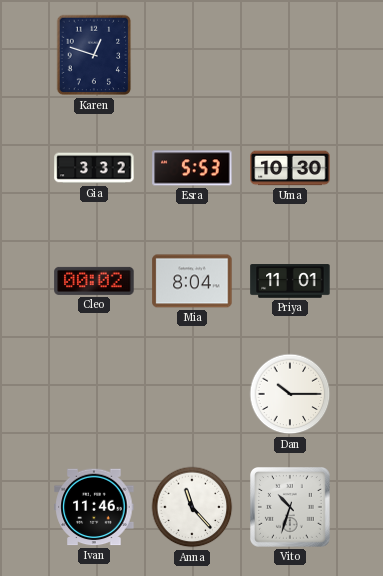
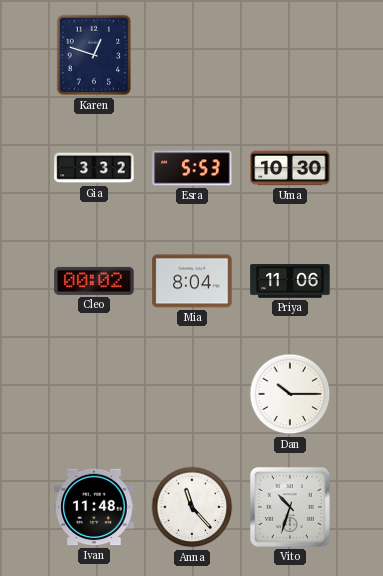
Priya: 11:01 -> 11:06
Ivan: 11:46 -> 11:48
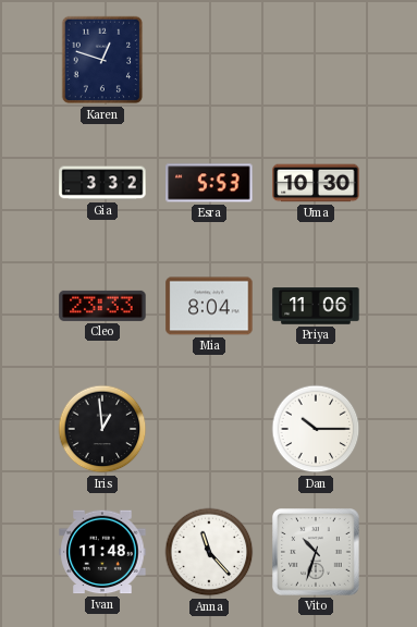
Cleo: 00:02 -> 23:33
Iris: none -> 12:59
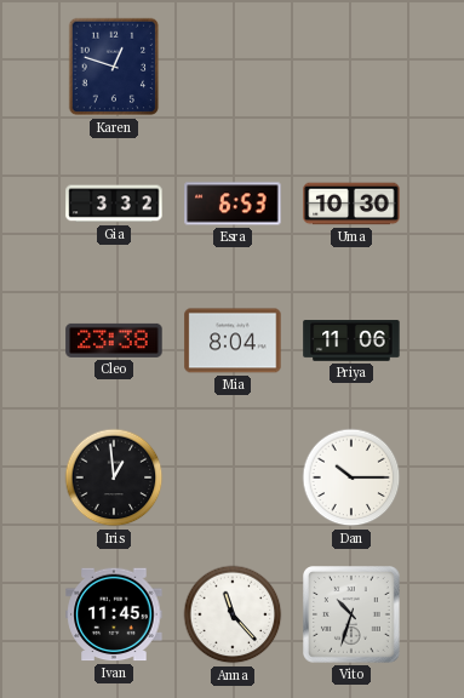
Esra: 5:53 -> 6:53
Cleo: 23:33 -> 23:38
Ivan: 11:48 -> 11:45
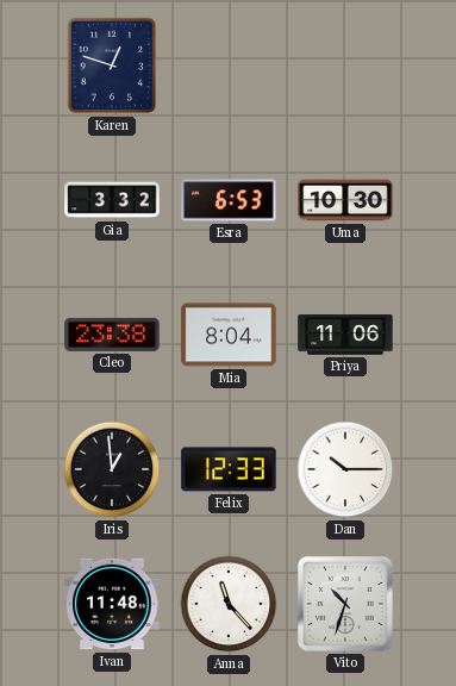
Felix: none -> 12:33
Ivan: 11:45 -> 11:48
